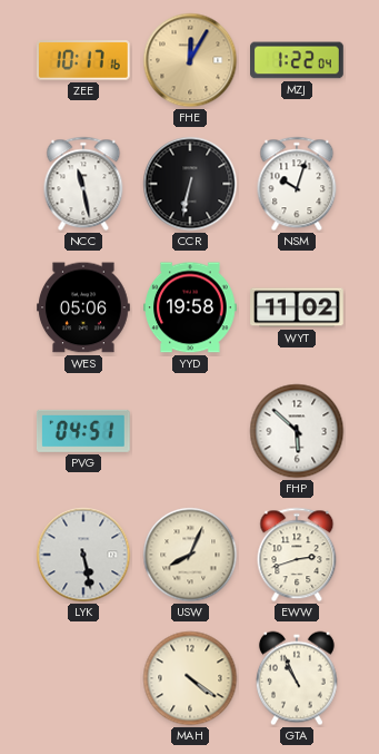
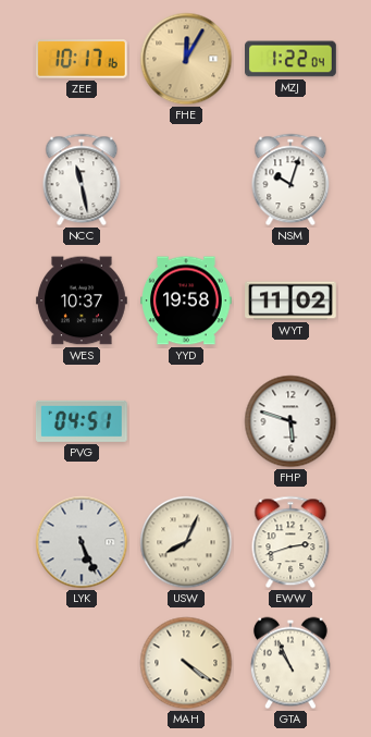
CCR: 6:32 -> none
WES: 05:06 -> 10:37
FHP: 5:52 -> 5:48
LYK: 5:28 -> 5:26
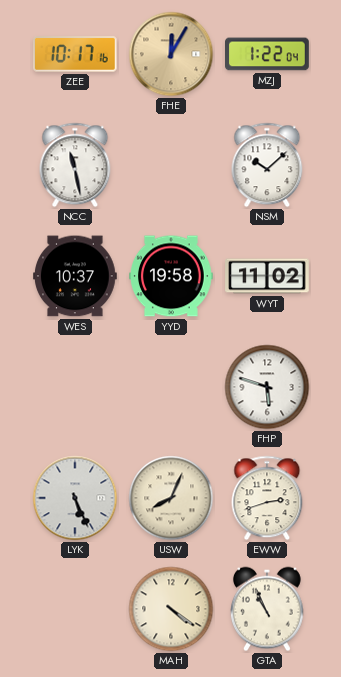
NSM: 10:03 -> 10:08
PVG: 04:51 -> none
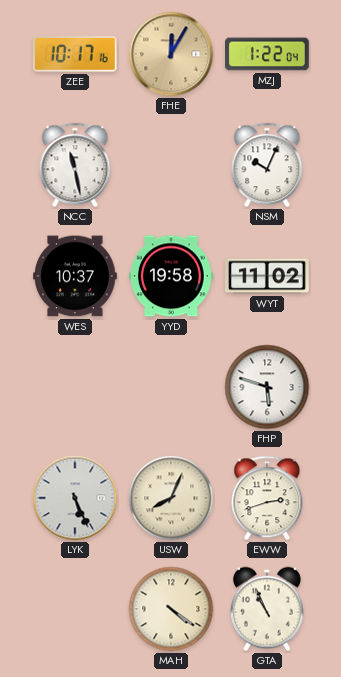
NSM: 10:08 -> 10:04
